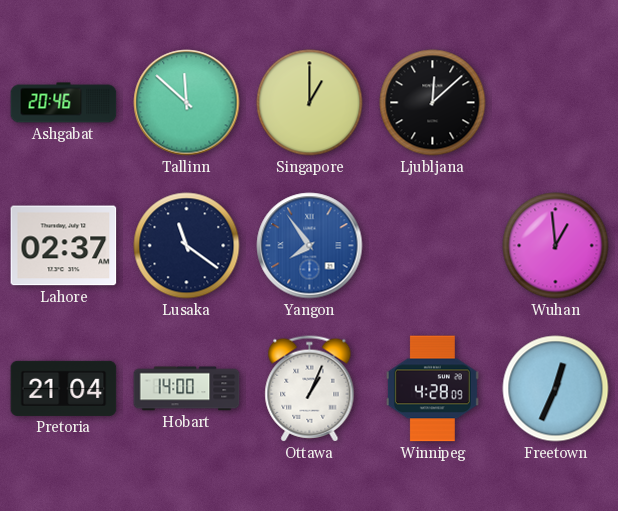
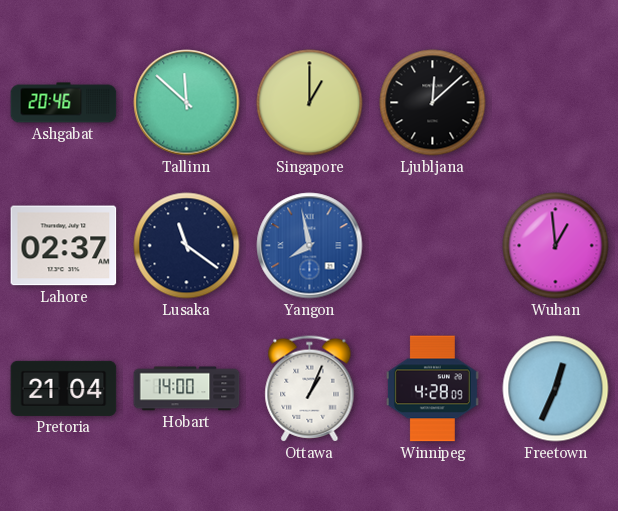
Yangon: 7:54 -> 7:58
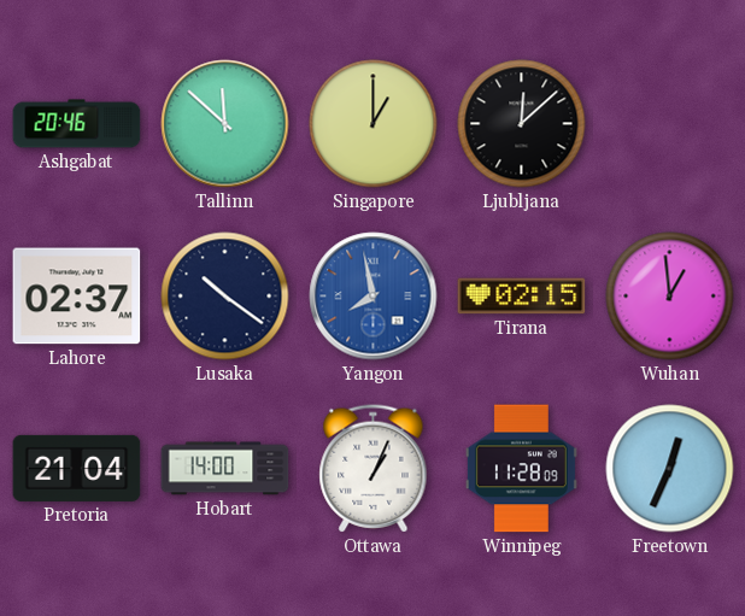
Lusaka: 11:21 -> 10:21
Tirana: none -> 02:15
Winnipeg: 4:28 -> 11:28
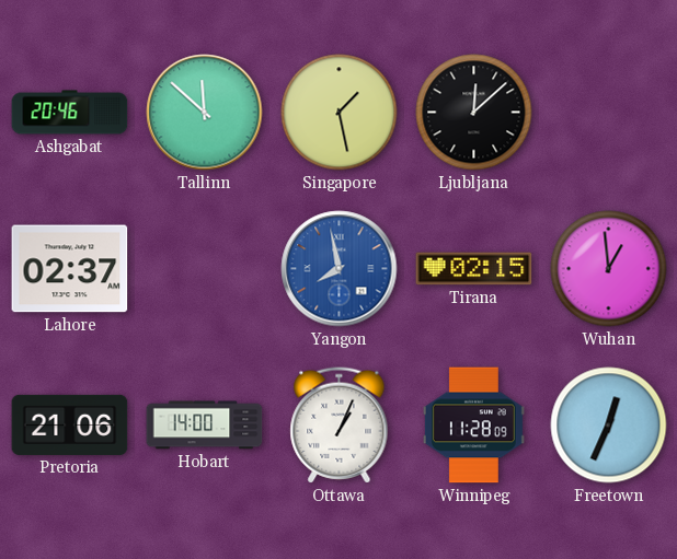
Singapore: 1:00 -> 1:28
Lusaka: 10:21 -> none
Pretoria: 21:04 -> 21:06
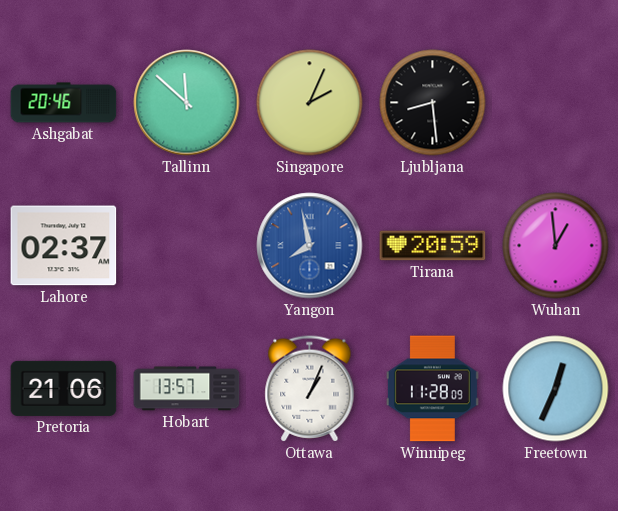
Singapore: 1:28 -> 2:04
Ljubljana: 12:08 -> 8:29
Tirana: 02:15 -> 20:59
Hobart: 14:00 -> 13:57
